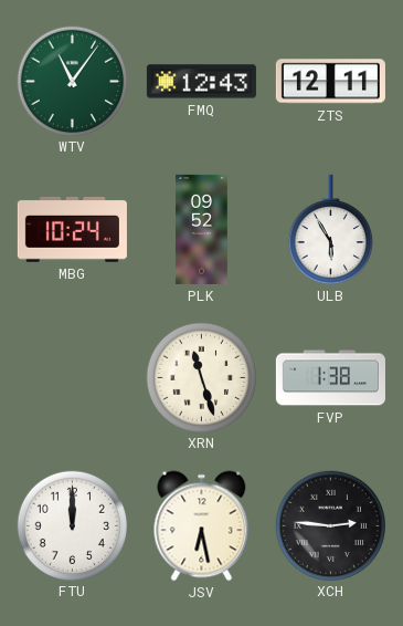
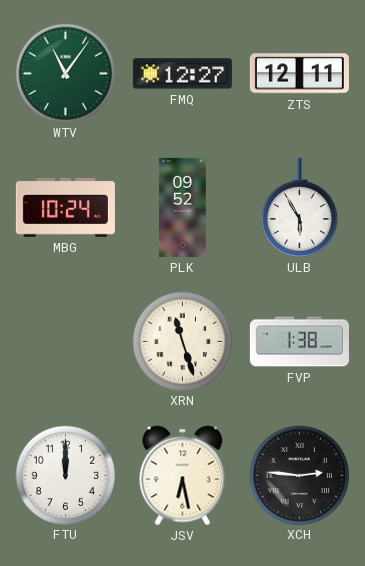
FMQ: 12:43 -> 12:27
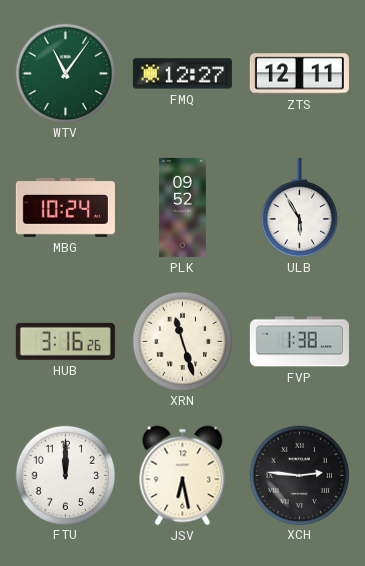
HUB: none -> 3:16
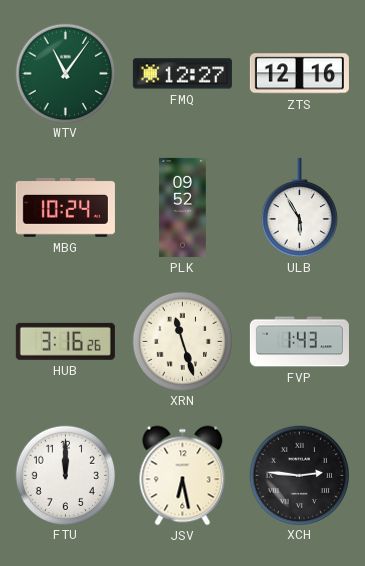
ZTS: 12:11 -> 12:16
FVP: 1:38 -> 1:43
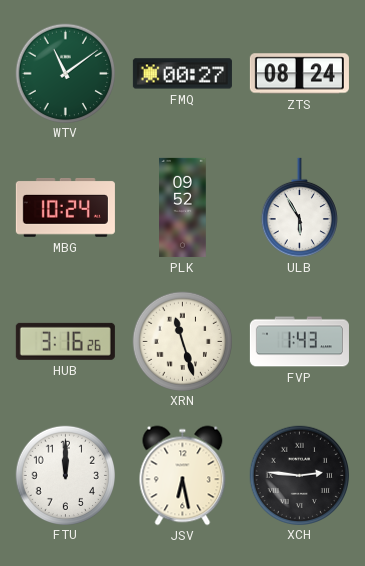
WTV: 11:06 -> 11:09
FMQ: 12:27 -> 00:27
ZTS: 12:16 -> 08:24
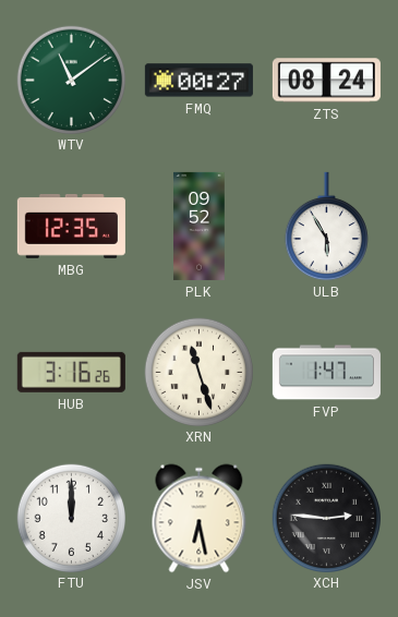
MBG: 10:24 -> 12:35
FVP: 1:43 -> 1:47
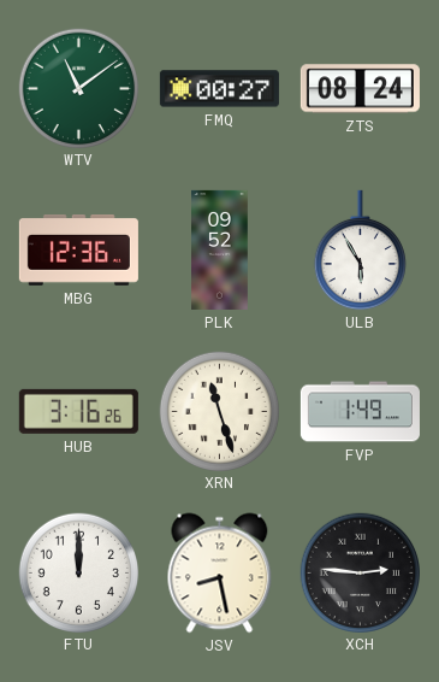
MBG: 12:35 -> 12:36
FVP: 1:47 -> 1:49
JSV: 6:28 -> 8:28
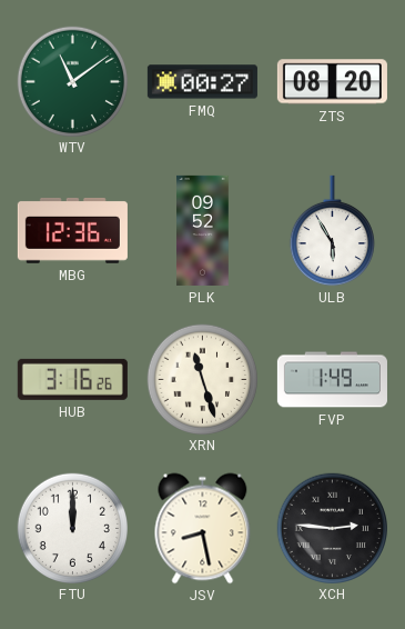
ZTS: 08:24 -> 08:20
